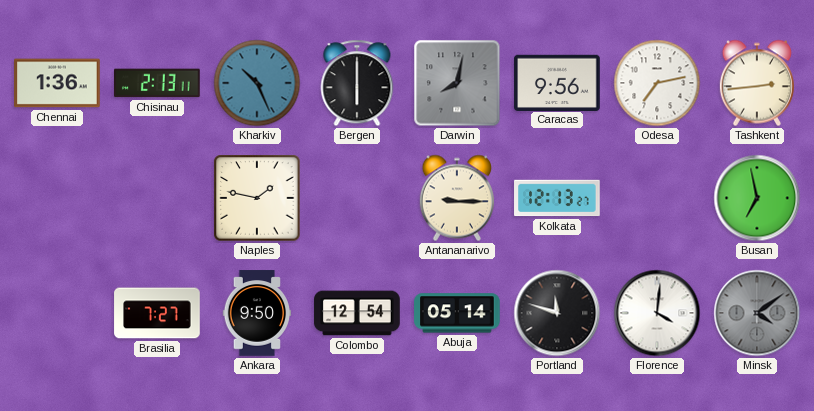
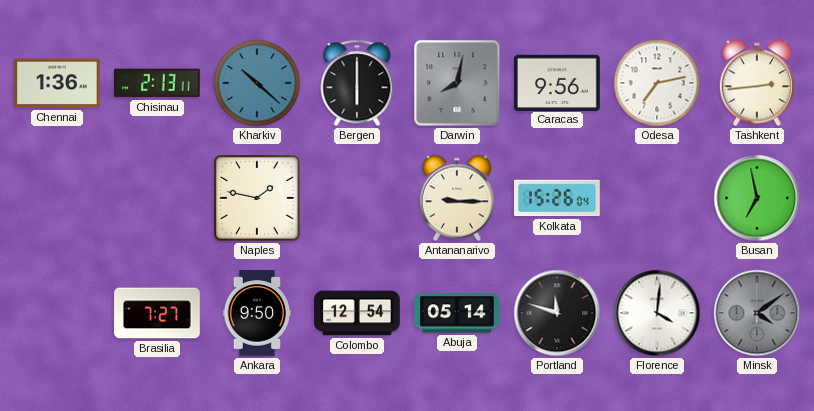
Kharkiv: 10:26 -> 10:22
Kolkata: 12:13 -> 15:26
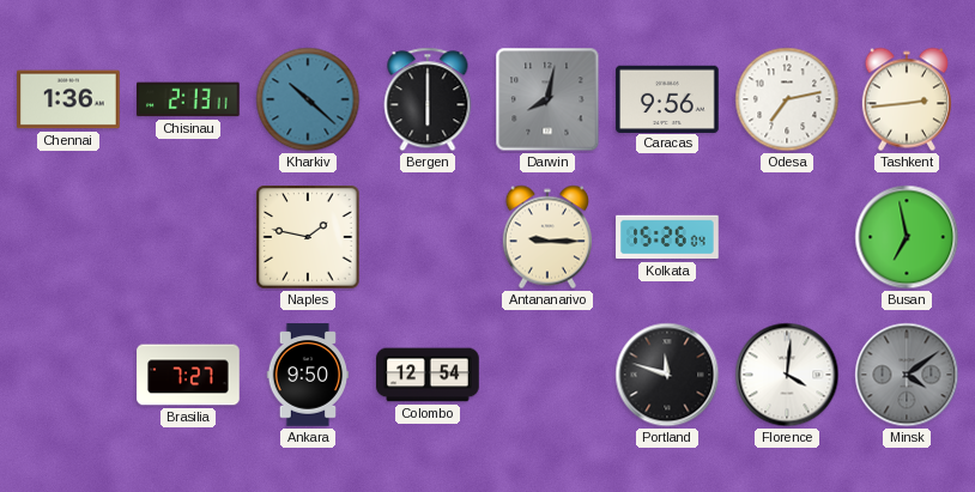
Abuja: 05:14 -> none
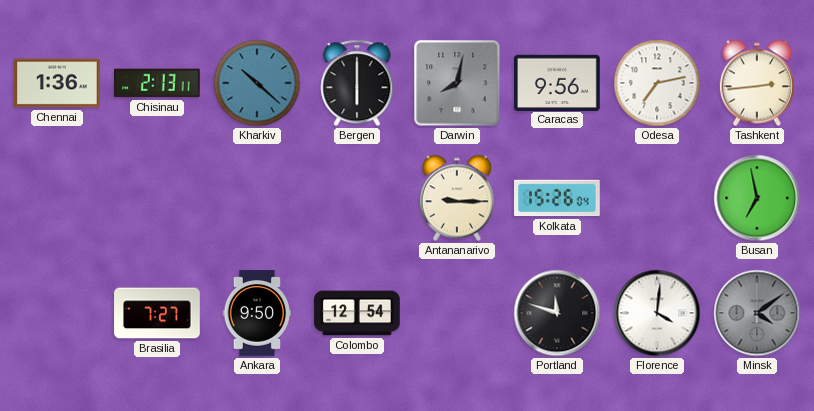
Naples: 1:47 -> none
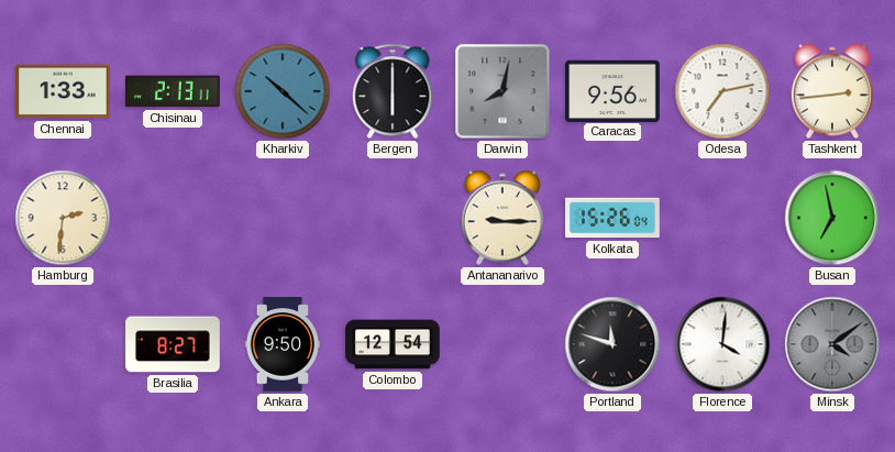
Chennai: 1:36 -> 1:33
Hamburg: none -> 2:31
Brasilia: 7:27 -> 8:27
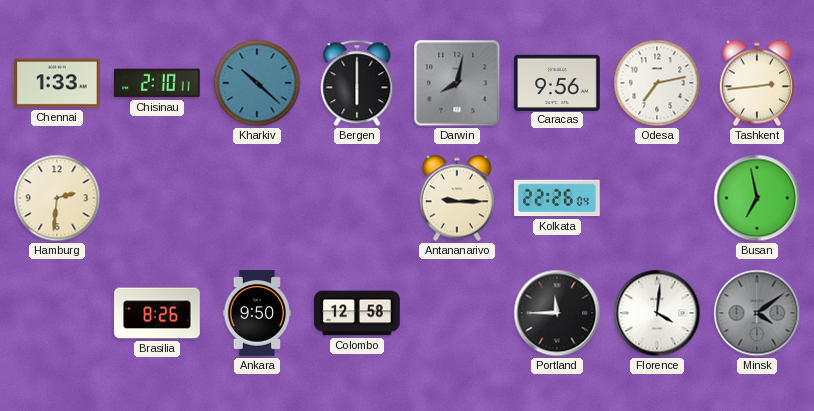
Chisinau: 2:13 -> 2:10
Kolkata: 15:26 -> 22:26
Brasilia: 8:27 -> 8:26
Colombo: 12:54 -> 12:58
Portland: 11:48 -> 11:45
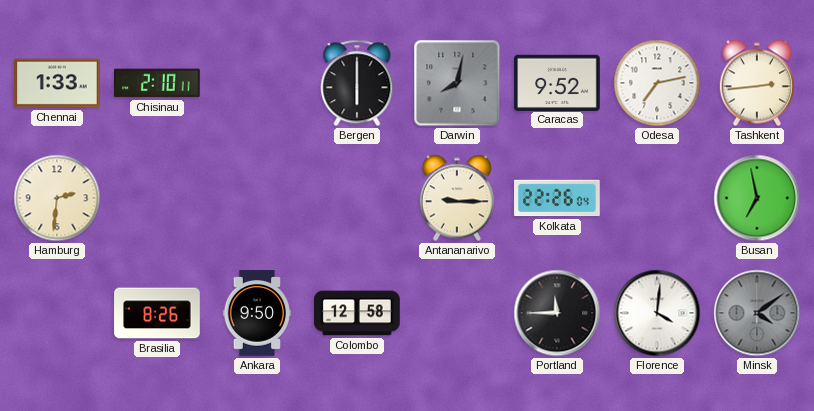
Kharkiv: 10:22 -> none
Caracas: 9:56 -> 9:52
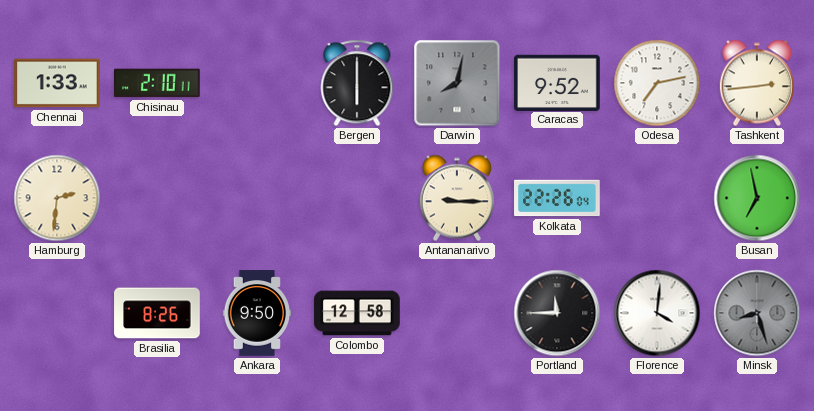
Minsk: 4:09 -> 8:27
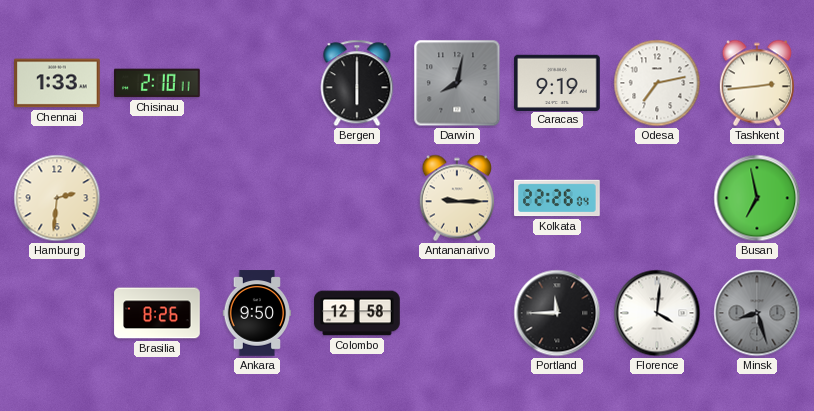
Caracas: 9:52 -> 9:19
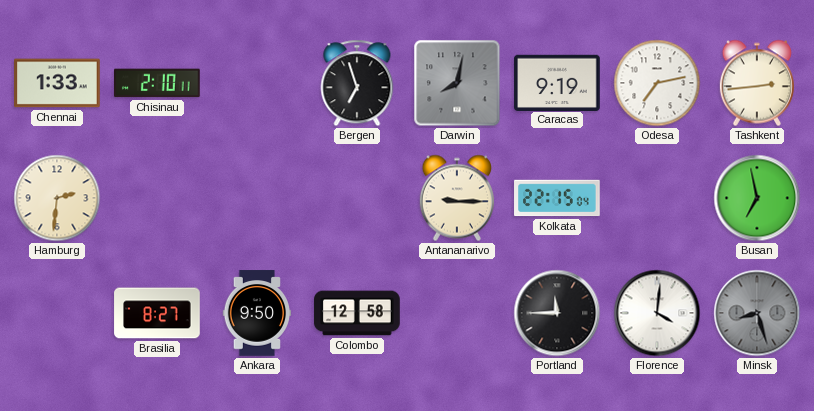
Bergen: 6:00 -> 6:57
Kolkata: 22:26 -> 22:15
Brasilia: 8:26 -> 8:27
